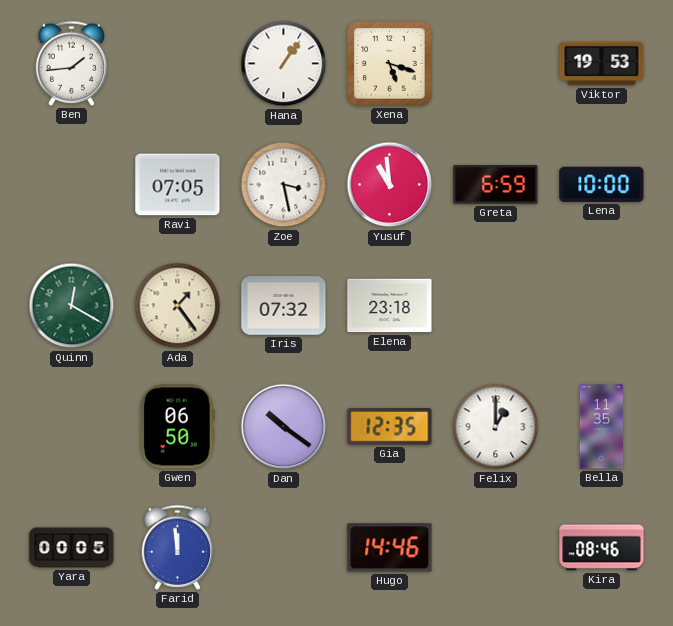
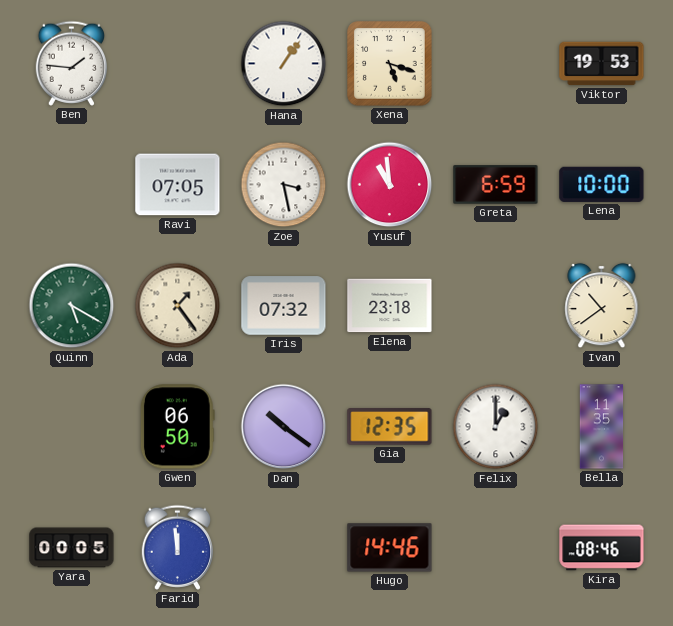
Ben: 1:44 -> 1:46
Quinn: 12:20 -> 5:20
Ivan: none -> 10:39
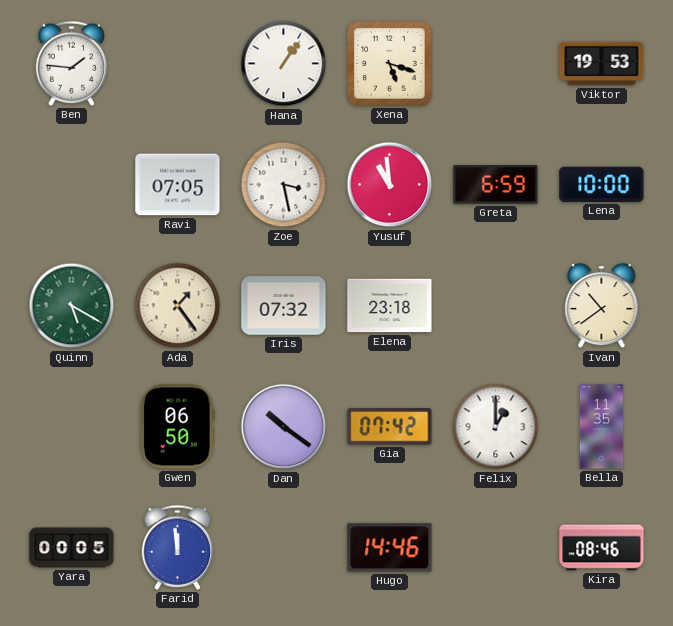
Gia: 12:35 -> 07:42
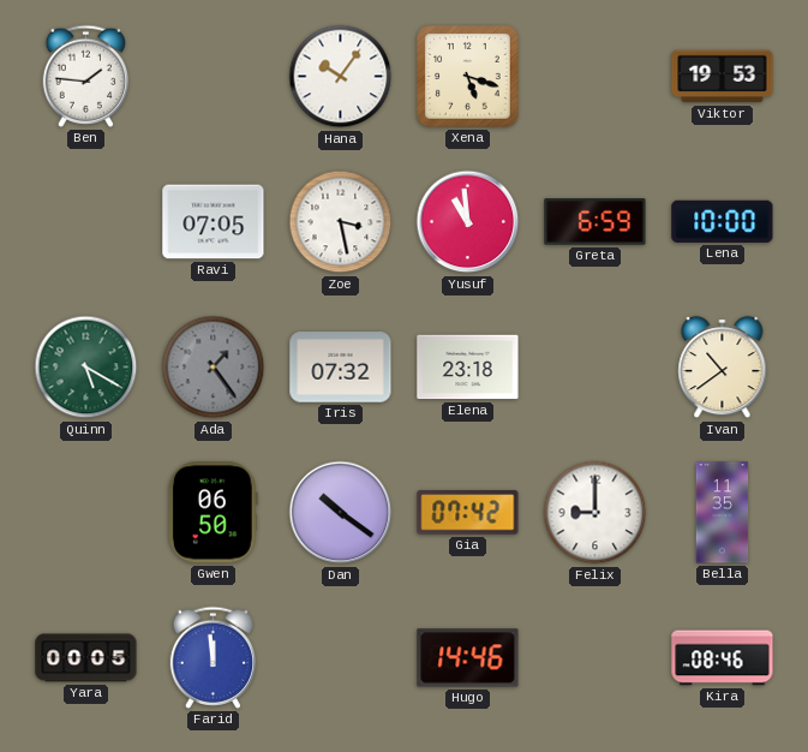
Hana: 1:06 -> 10:06
Ada dial: cream -> grey
Felix: 1:00 -> 9:00
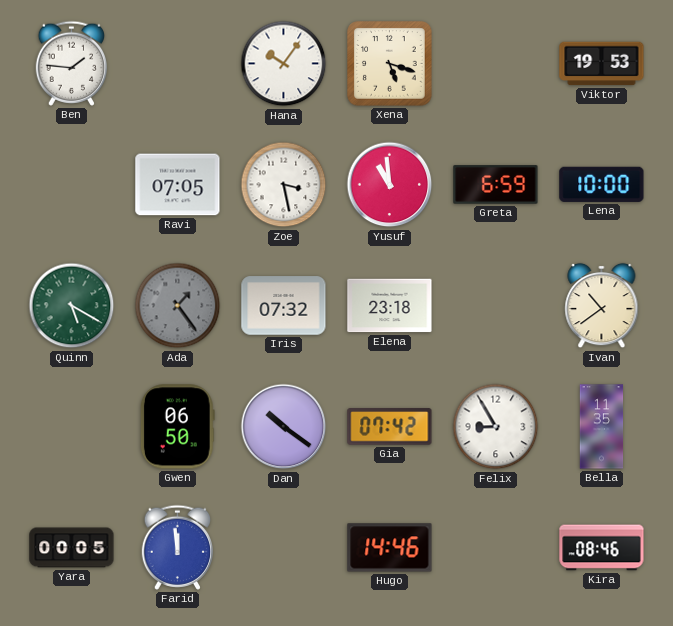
Felix: 9:00 -> 8:55
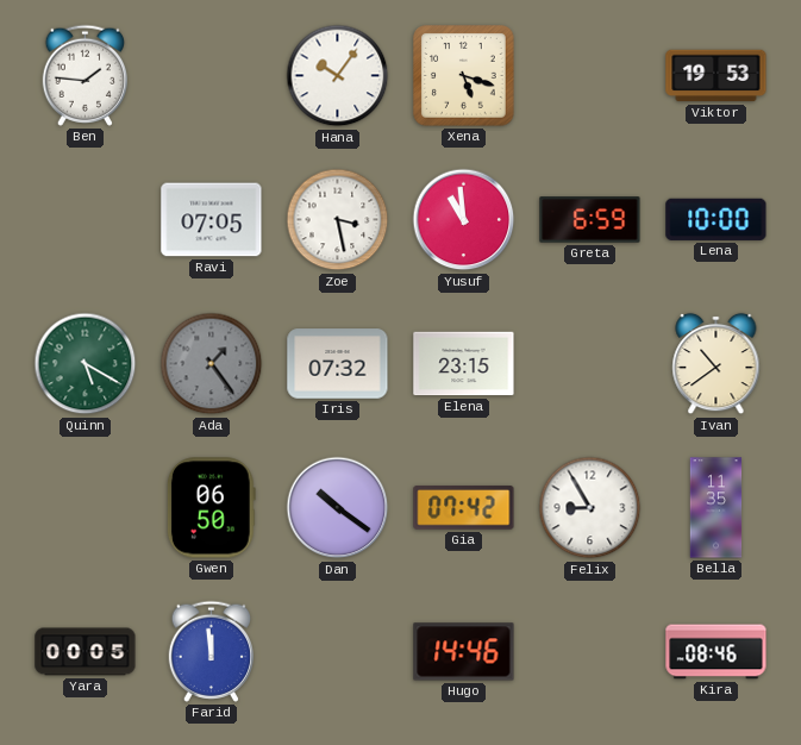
Elena: 23:18 -> 23:15
